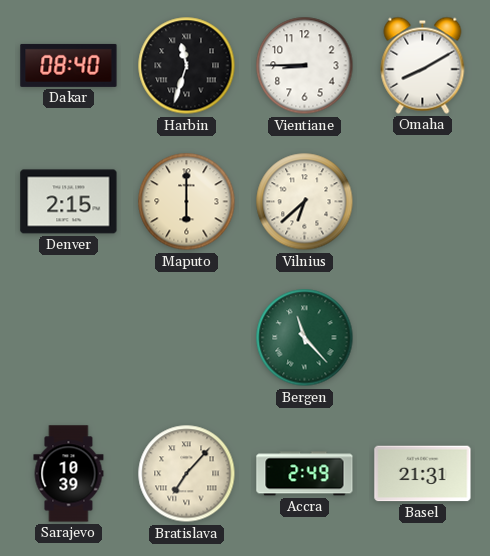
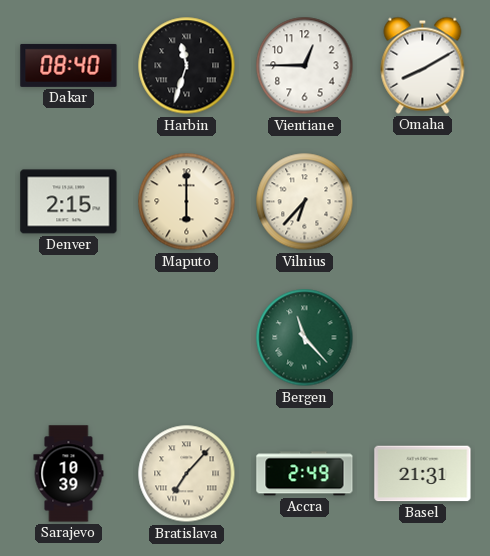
Vientiane: 8:45 -> 12:45
Vilnius: 6:38 -> 6:37
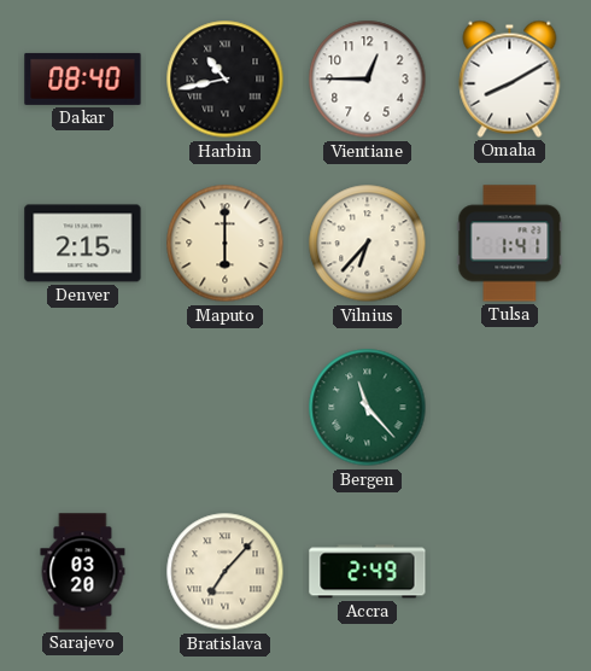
Harbin: 11:33 -> 10:43
Tulsa: none -> 1:41
Sarajevo: 10:39 -> 03:20
Basel: 21:31 -> none
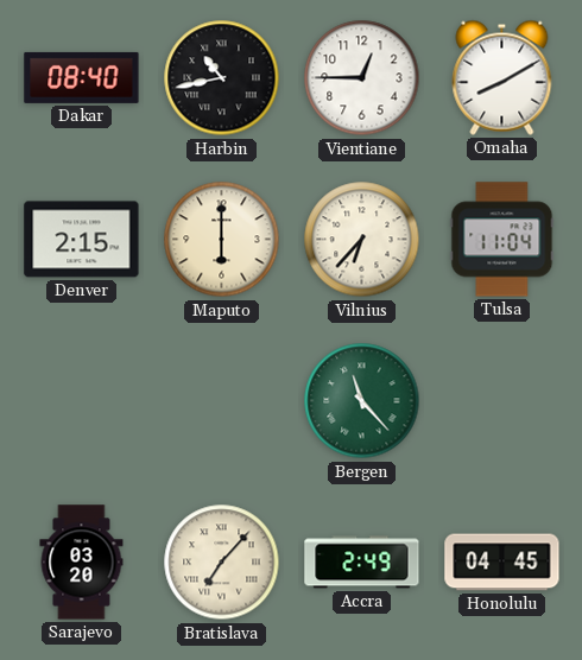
Tulsa: 1:41 -> 11:04
Honolulu: none -> 04:45
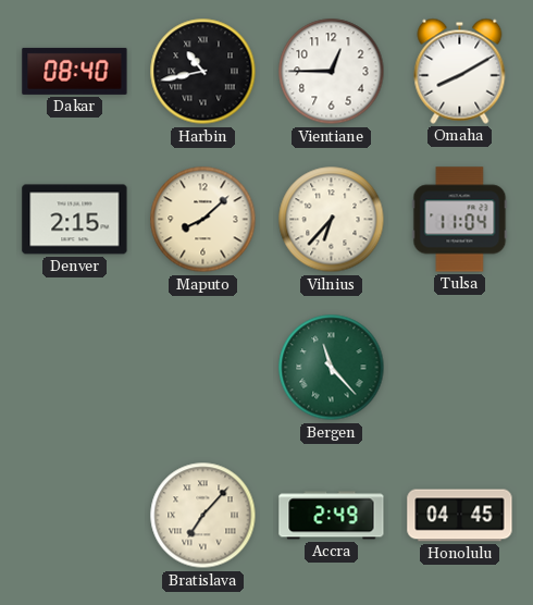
Maputo: 6:00 -> 8:08
Sarajevo: 03:20 -> none
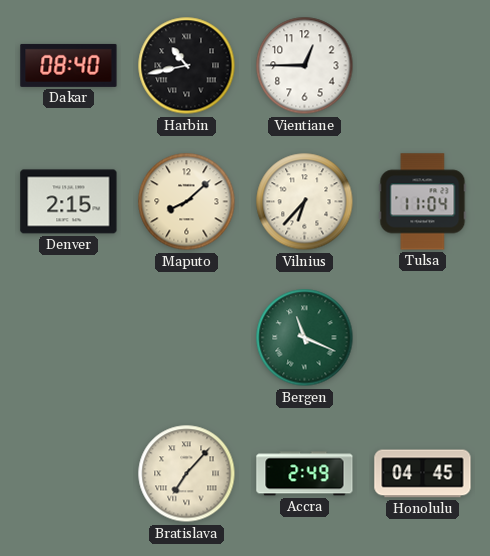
Omaha: 8:10 -> none
Bergen: 11:23 -> 11:19
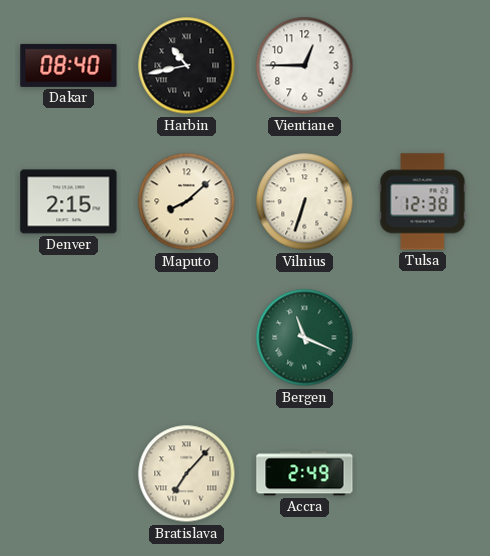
Vilnius: 6:37 -> 6:33
Tulsa: 11:04 -> 12:38
Honolulu: 04:45 -> none
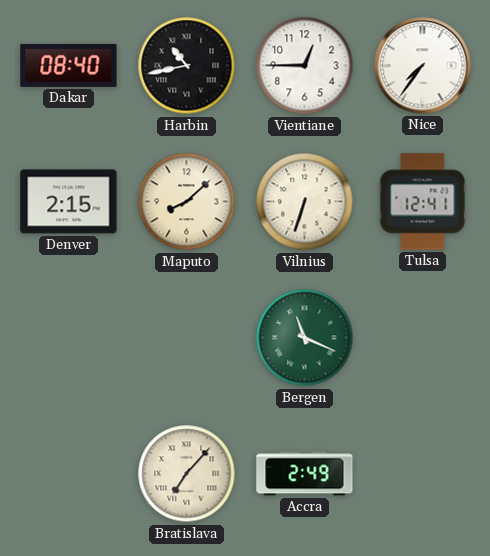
Nice: none -> 7:36
Tulsa: 12:38 -> 12:41
